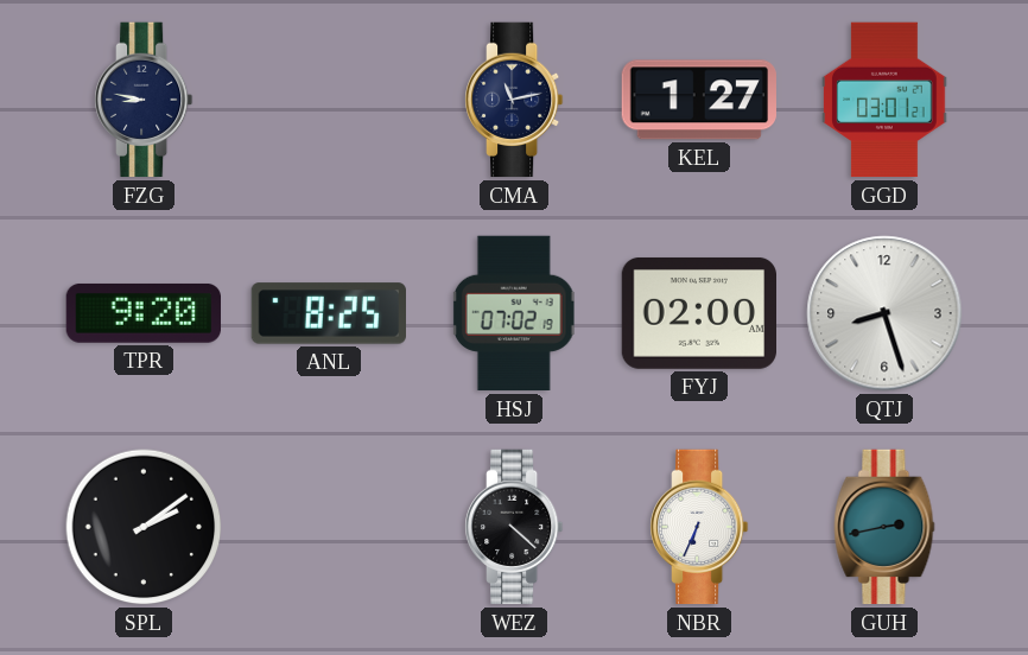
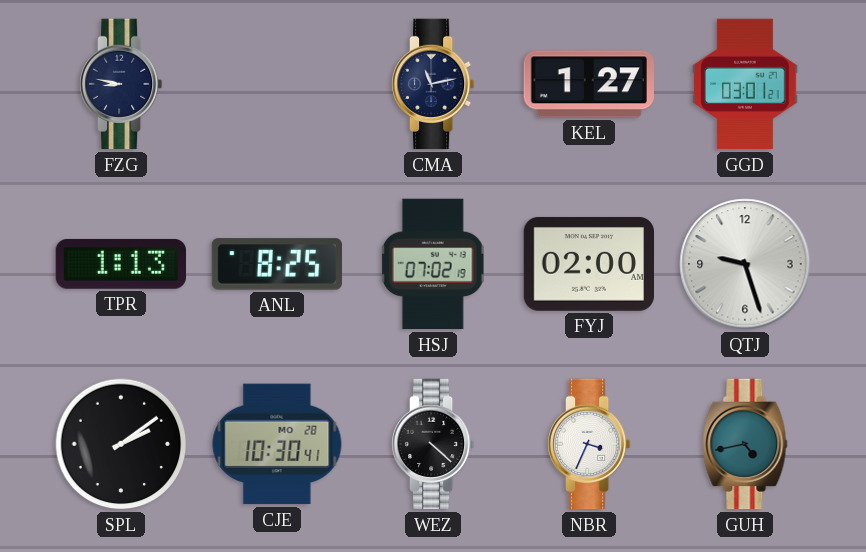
TPR: 9:20 -> 1:13
QTJ: 8:27 -> 9:27
CJE: none -> 10:30
NBR: 6:34 -> 3:34
GUH: 2:43 -> 4:43
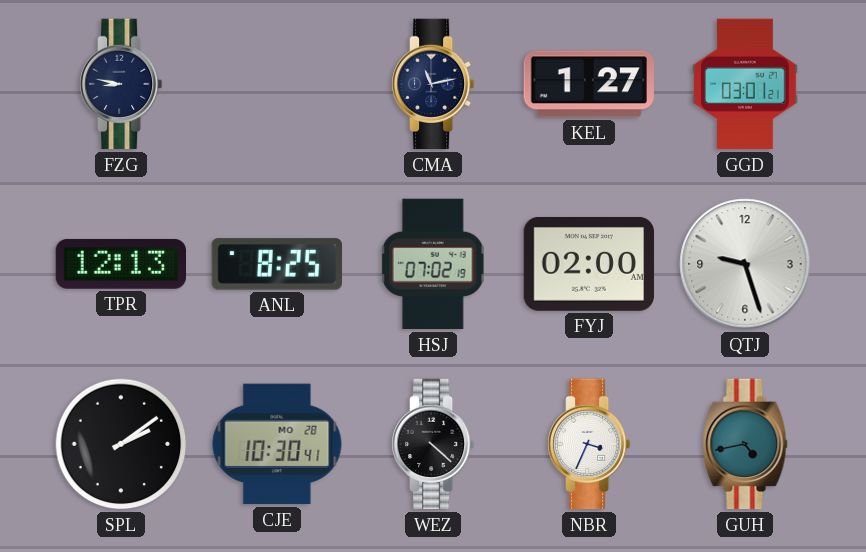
TPR: 1:13 -> 12:13
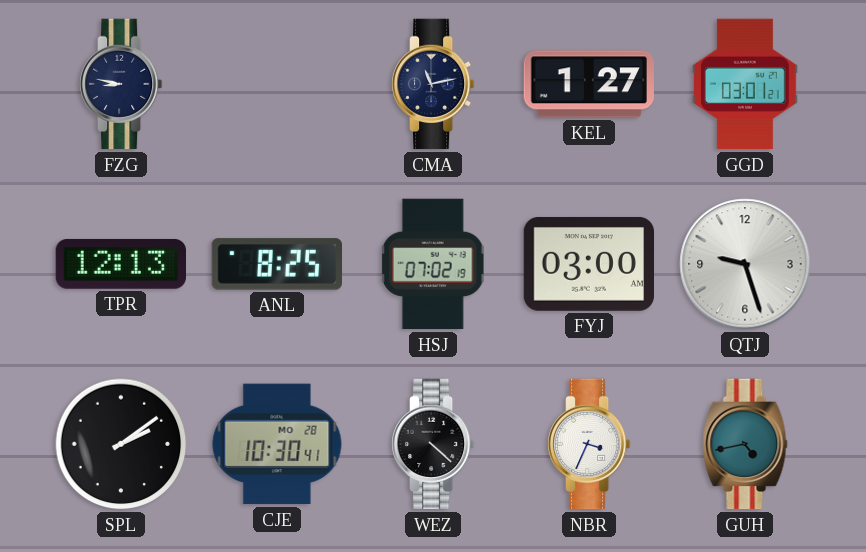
FYJ: 02:00 -> 03:00
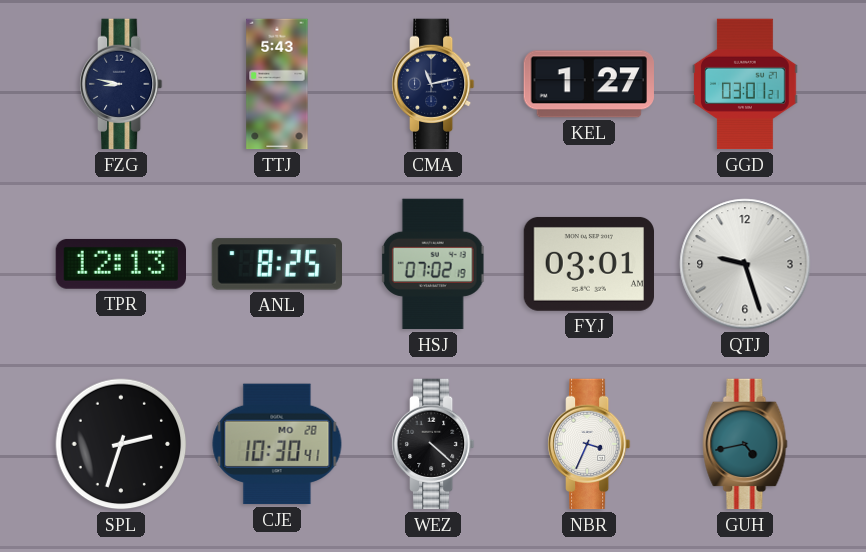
TTJ: none -> 5:43
FYJ: 03:00 -> 03:01
SPL: 2:09 -> 2:33
